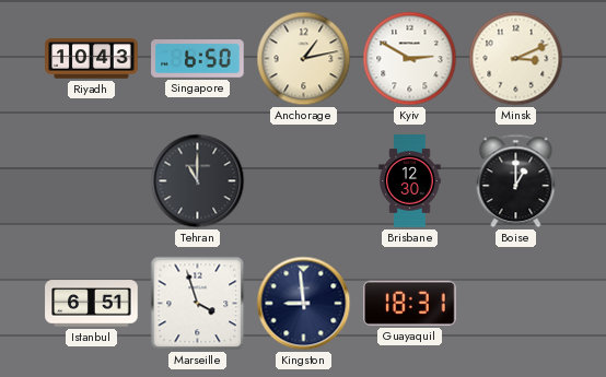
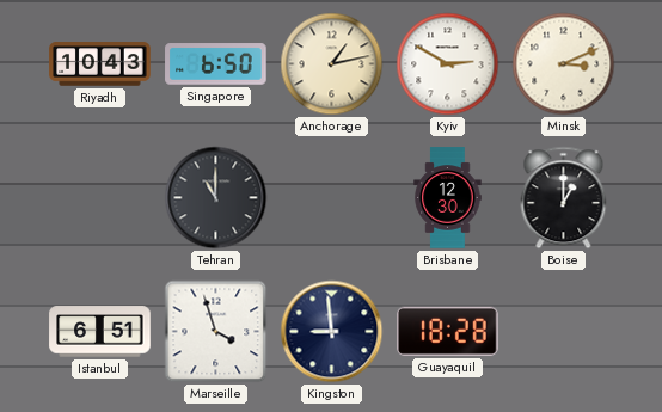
Guayaquil: 18:31 -> 18:28
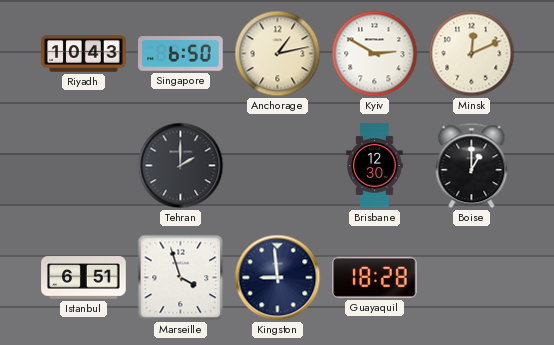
Minsk: 3:11 -> 12:11
Tehran: 11:00 -> 2:00
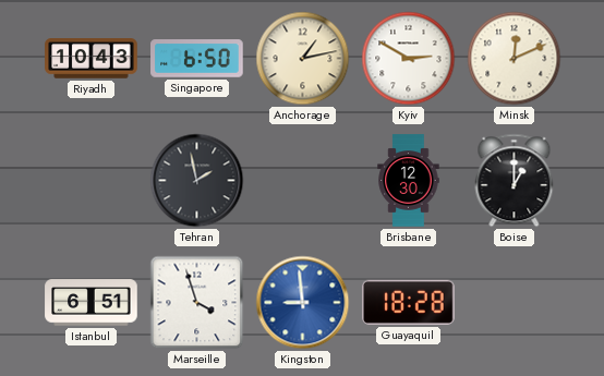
Tehran: 2:00 -> 1:58
Kingston dial: navy -> blue
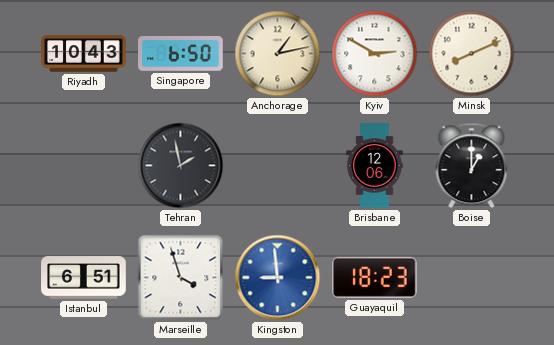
Minsk: 12:11 -> 8:11
Brisbane: 12:30 -> 12:06
Guayaquil: 18:28 -> 18:23
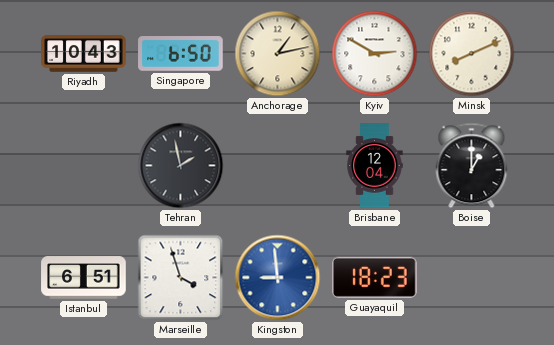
Brisbane: 12:06 -> 12:04
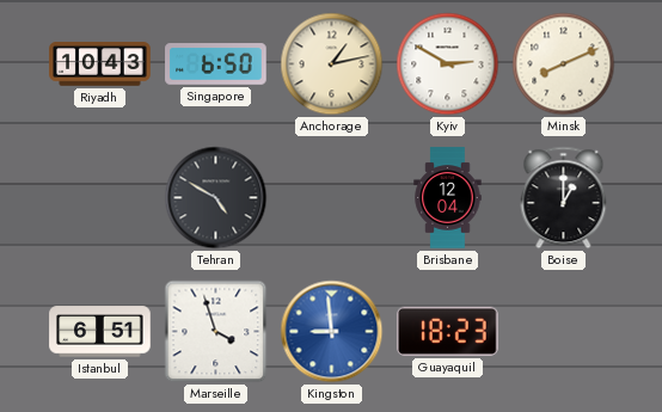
Tehran: 1:58 -> 4:50
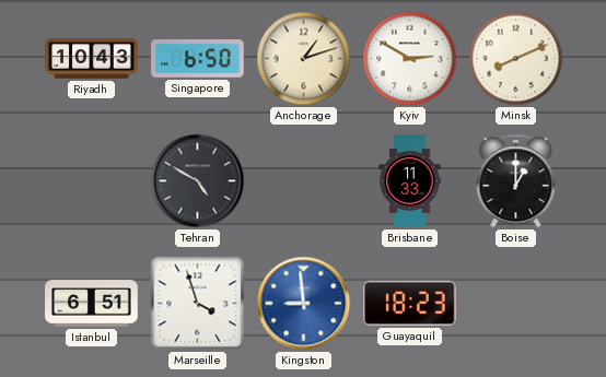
Anchorage: 1:13 -> 1:12
Brisbane: 12:04 -> 11:33
